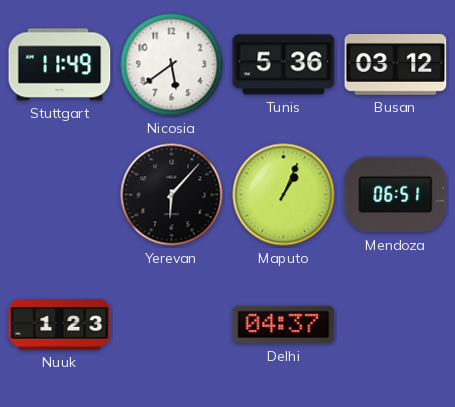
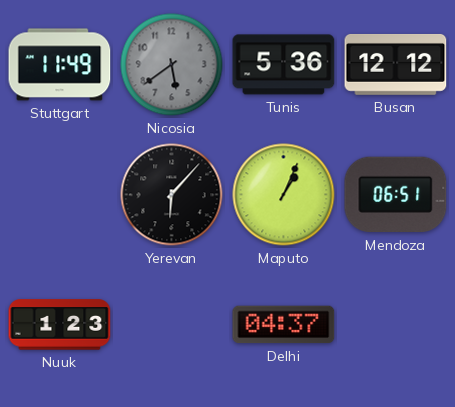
Nicosia dial: white -> grey
Busan: 03:12 -> 12:12
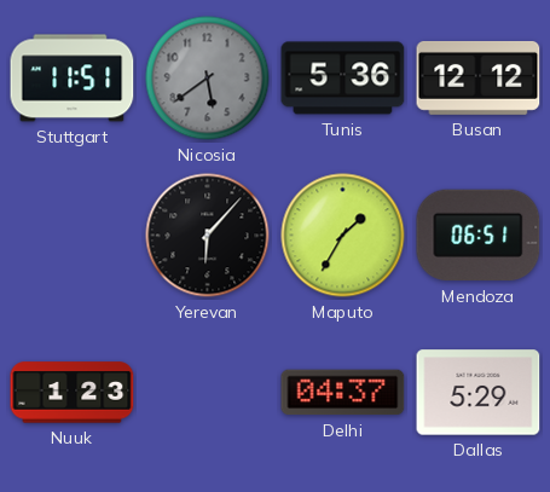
Stuttgart: 11:49 -> 11:51
Maputo: 1:04 -> 1:35
Dallas: none -> 5:29
